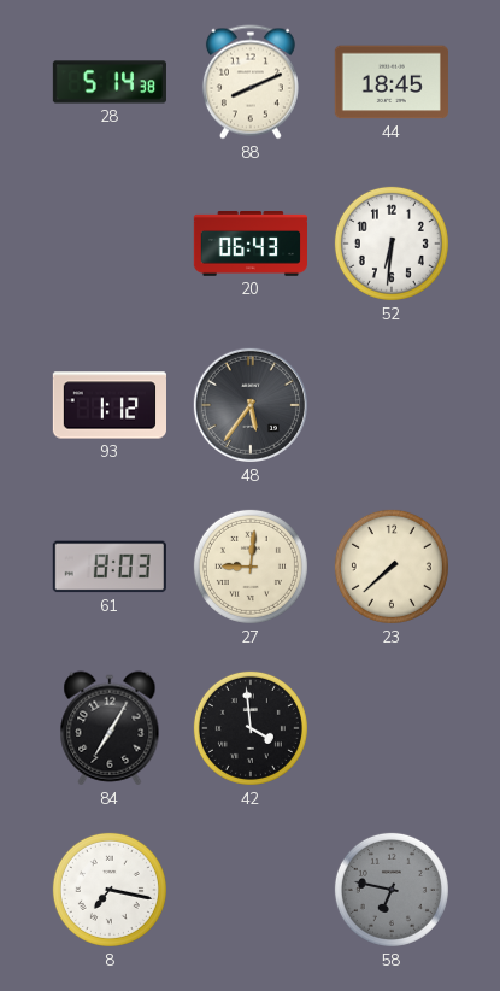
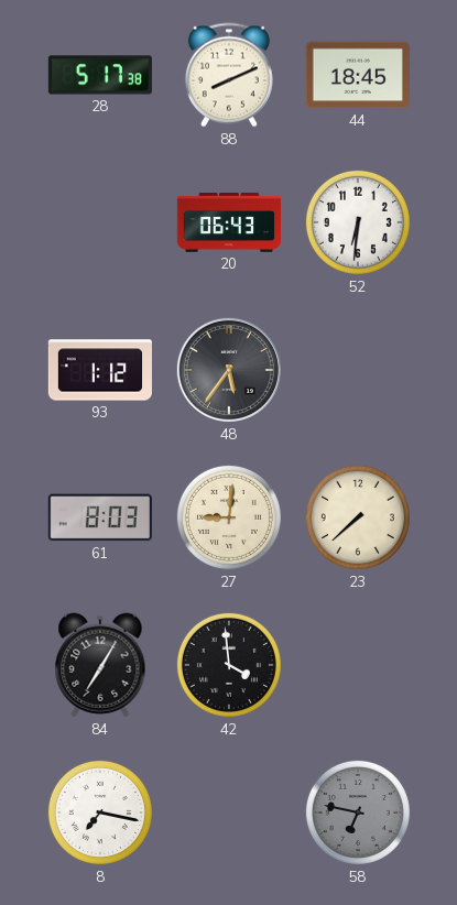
28: 5:14 -> 5:17
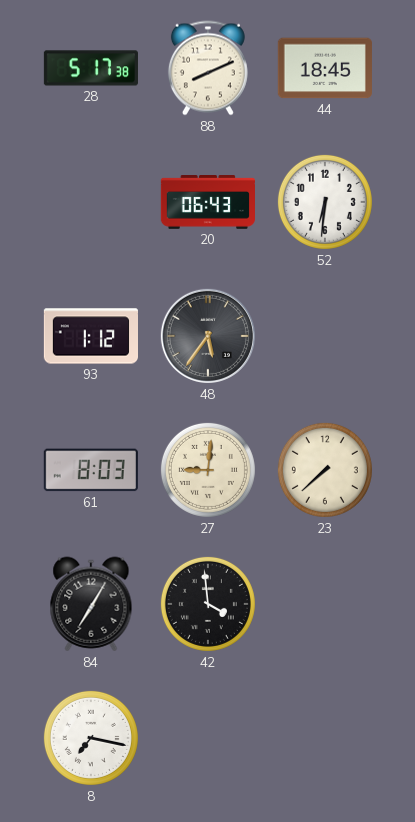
58: 6:47 -> none
